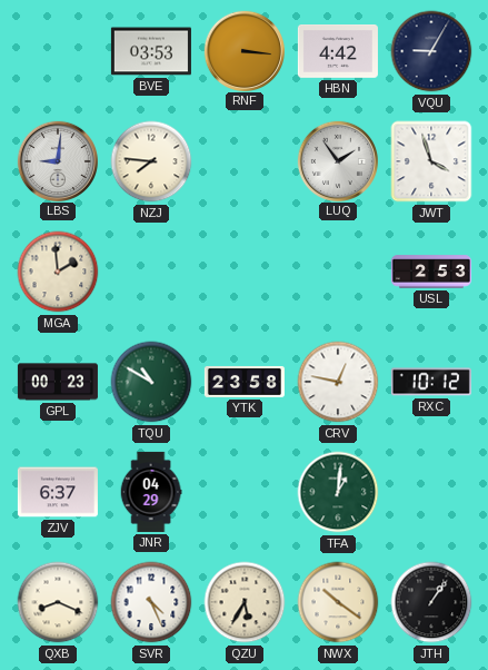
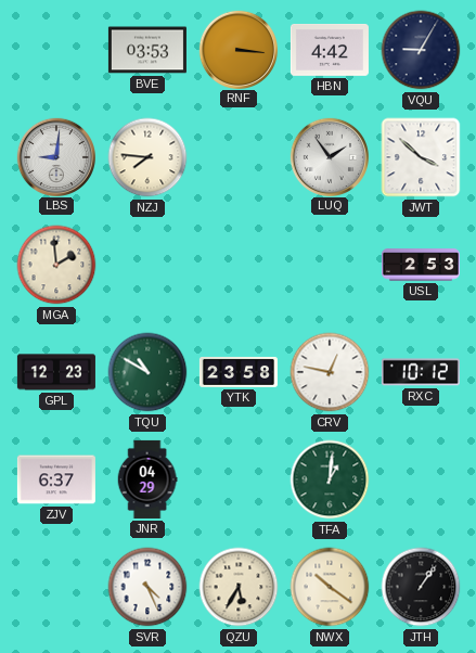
JWT: 3:57 -> 3:52
GPL: 00:23 -> 12:23
QXB: 8:19 -> none
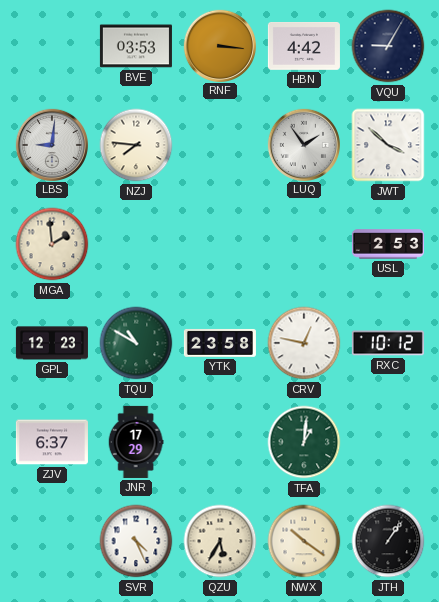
JNR: 04:29 -> 17:29
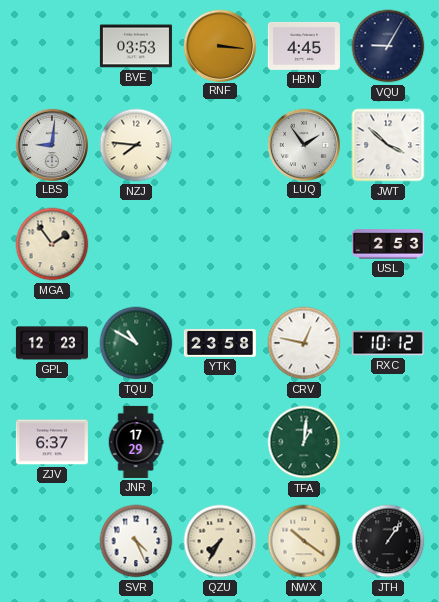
HBN: 4:42 -> 4:45
MGA: 1:59 -> 1:54
QZU: 5:35 -> 7:35
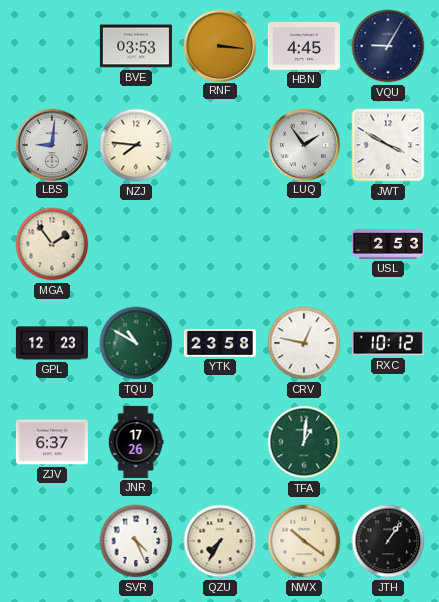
JWT: 3:52 -> 3:50
JNR: 17:29 -> 17:26
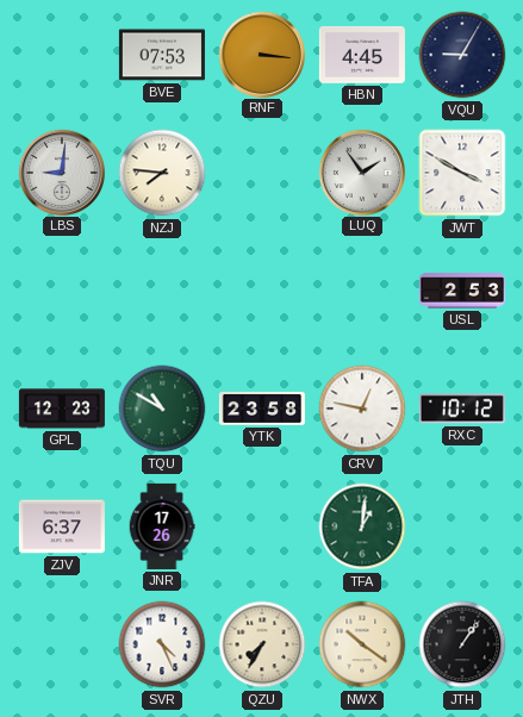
BVE: 03:53 -> 07:53
MGA: 1:54 -> none
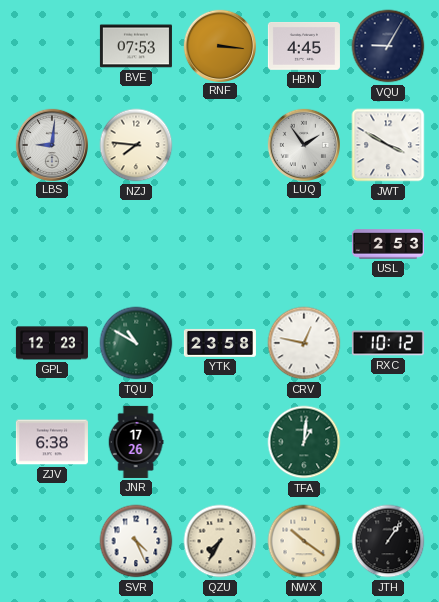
ZJV: 6:37 -> 6:38
